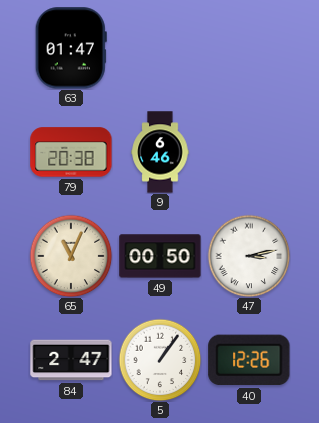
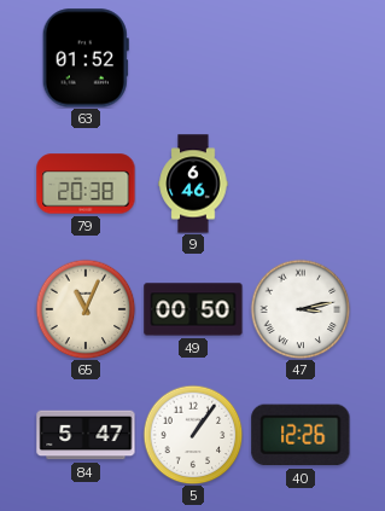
63: 01:47 -> 01:52
84: 2:47 -> 5:47
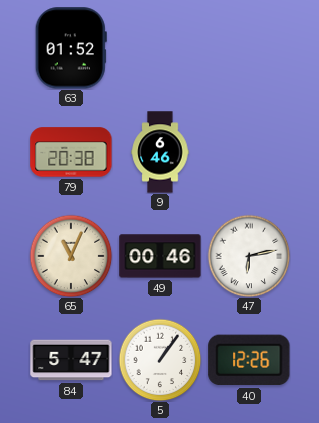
49: 00:50 -> 00:46
47: 3:13 -> 6:13
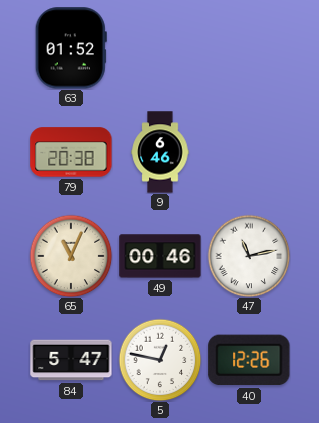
47: 6:13 -> 11:13
5: 1:06 -> 12:47
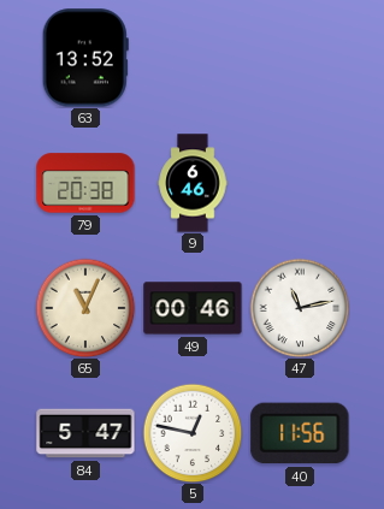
63: 01:52 -> 13:52
40: 12:26 -> 11:56
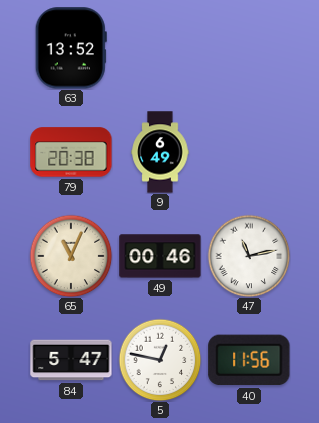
9: 6:46 -> 6:49
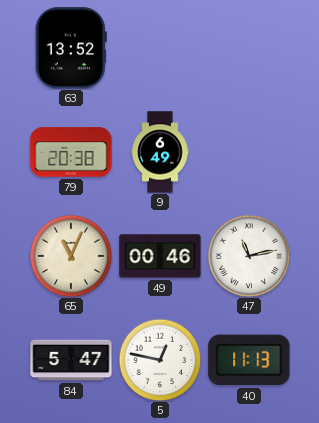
40: 11:56 -> 11:13
